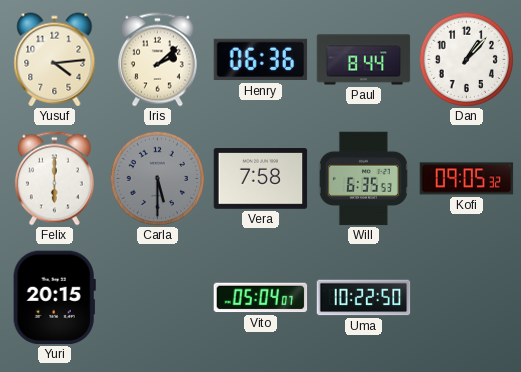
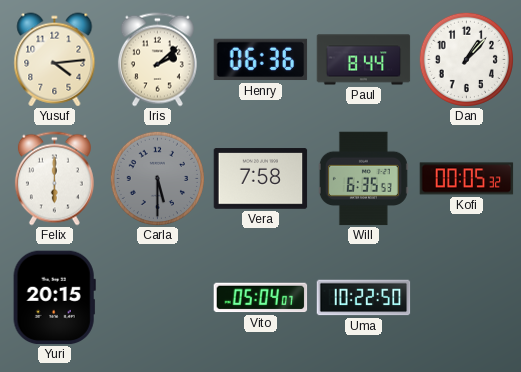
Kofi: 09:05 -> 00:05
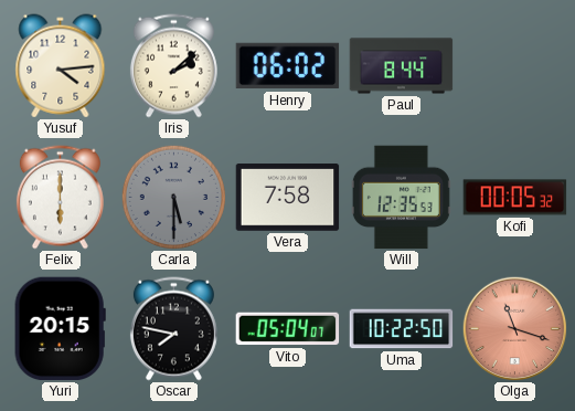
Henry: 06:36 -> 06:02
Dan: 1:07 -> none
Will: 6:35 -> 12:35
Oscar: none -> 7:47
Olga: none -> 11:18
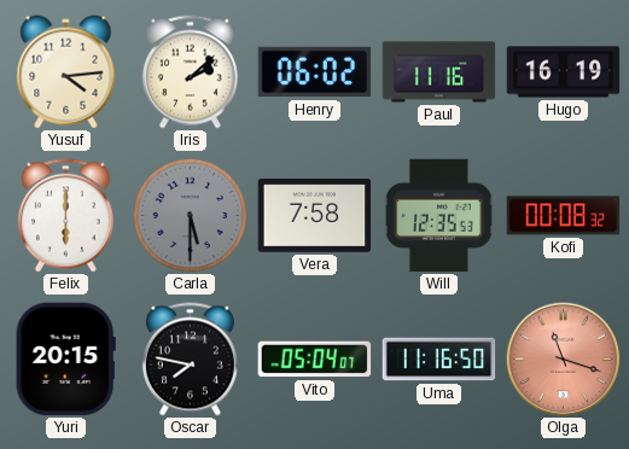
Paul: 8:44 -> 11:16
Hugo: none -> 16:19
Kofi: 00:05 -> 00:08
Uma: 10:22 -> 11:16
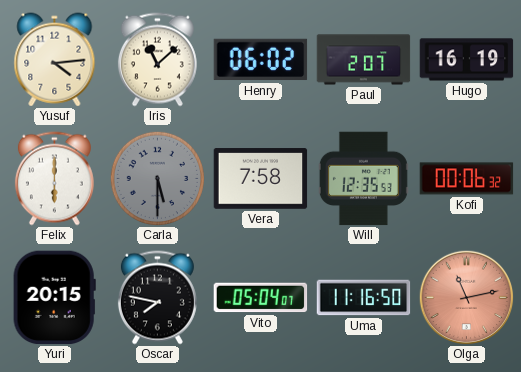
Iris: 2:08 -> 11:08
Paul: 11:16 -> 2:07
Kofi: 00:08 -> 00:06
Olga: 11:18 -> 11:13
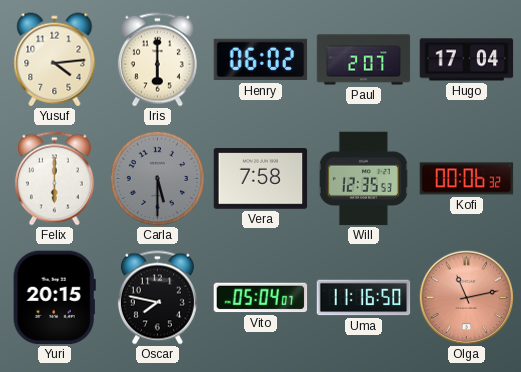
Iris: 11:08 -> 6:00
Hugo: 16:19 -> 17:04
